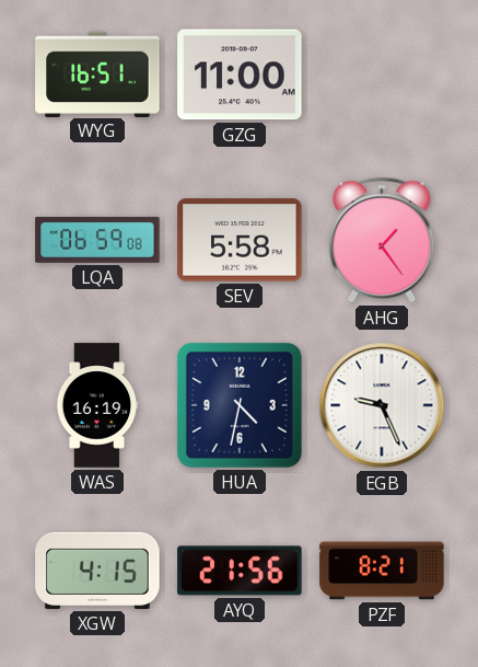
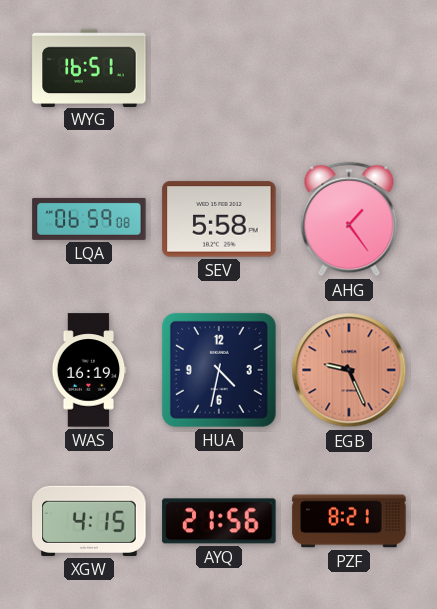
GZG: 11:00 -> none
EGB dial: white -> salmon
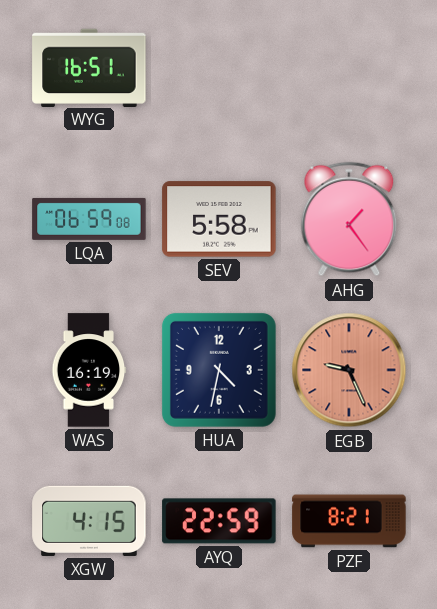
AYQ: 21:56 -> 22:59
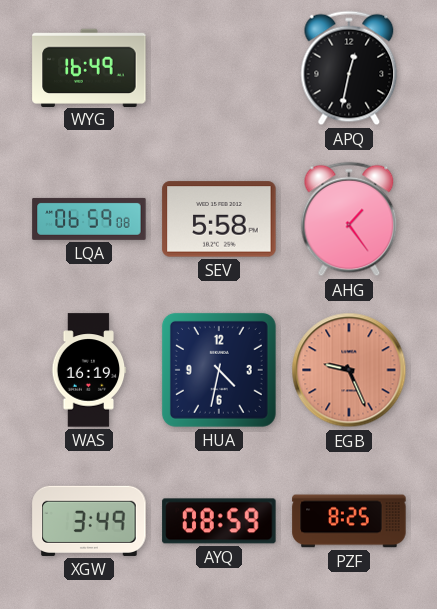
WYG: 16:51 -> 16:49
APQ: none -> 12:32
XGW: 4:15 -> 3:49
AYQ: 22:59 -> 08:59
PZF: 8:21 -> 8:25
